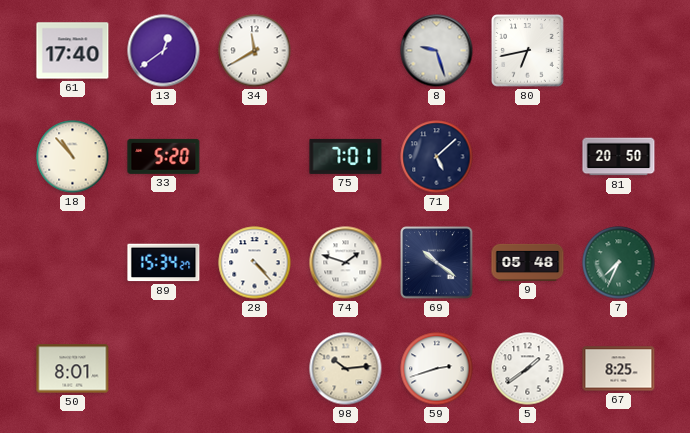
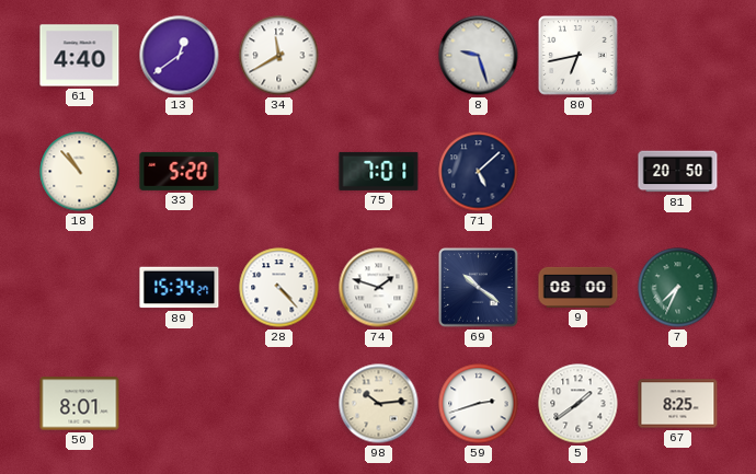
61: 17:40 -> 4:40
9: 05:48 -> 08:00
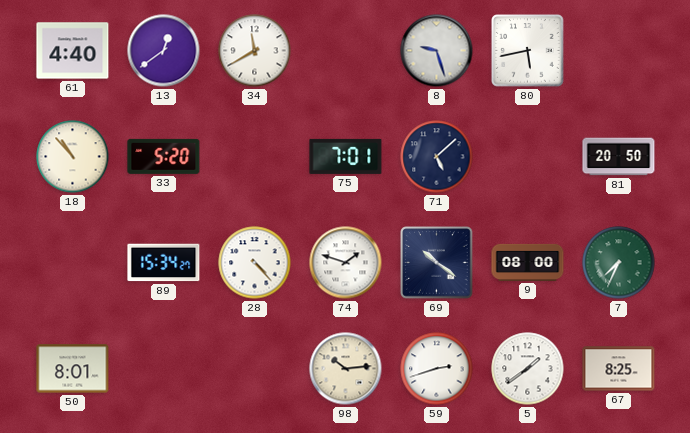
80: 6:43 -> 5:43
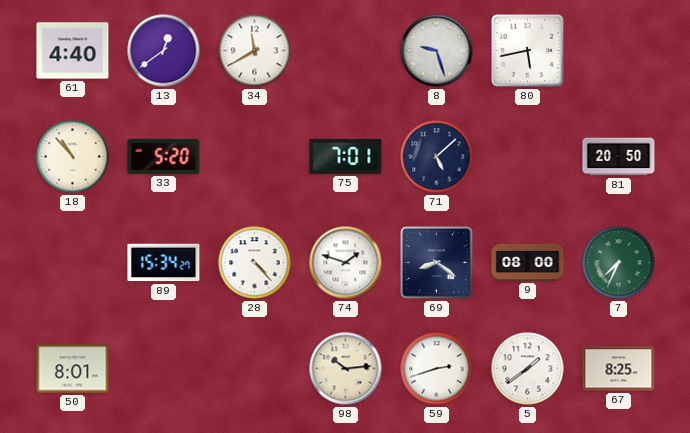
69: 10:21 -> 8:21
